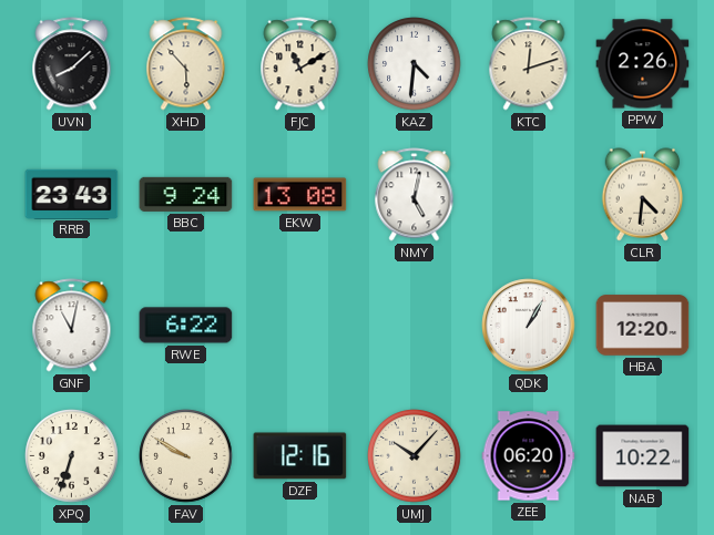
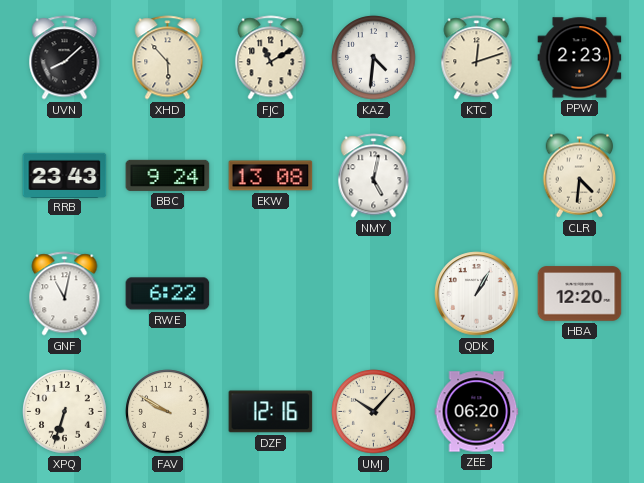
PPW: 2:26 -> 2:23
NAB: 10:22 -> none
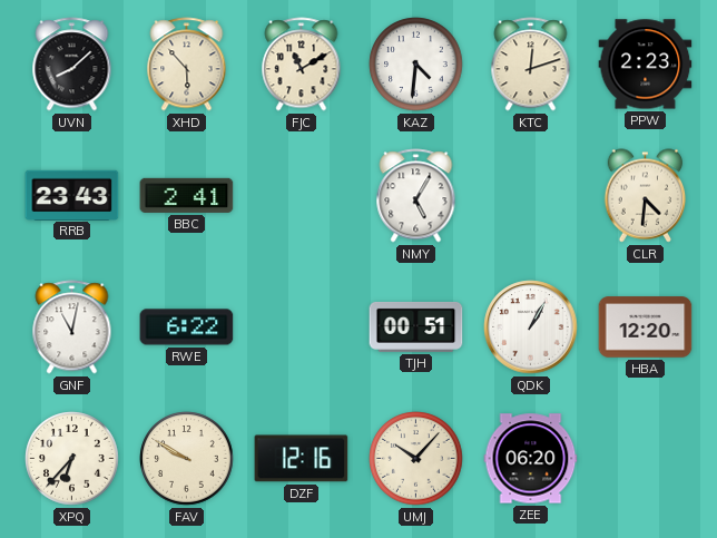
BBC: 9:24 -> 2:41
EKW: 13:08 -> none
NMY: 5:02 -> 5:05
TJH: none -> 00:51
XPQ: 6:33 -> 6:37
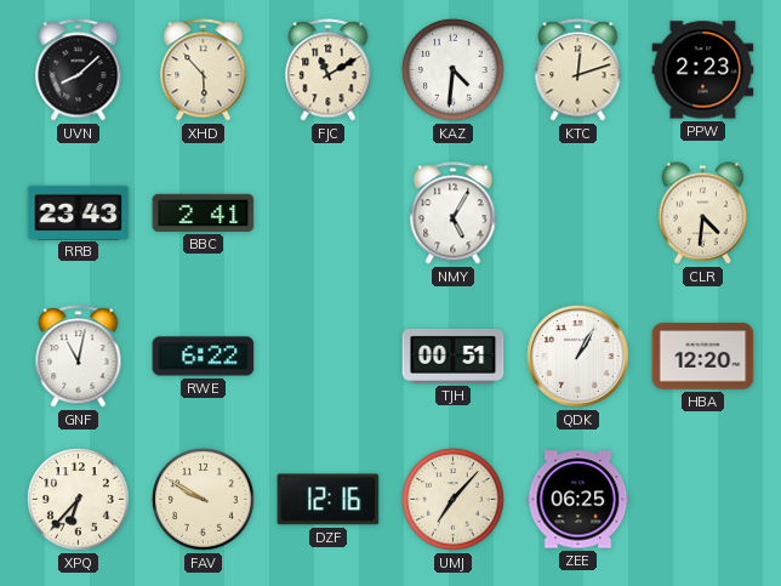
UMJ: 10:07 -> 7:07
ZEE: 06:20 -> 06:25
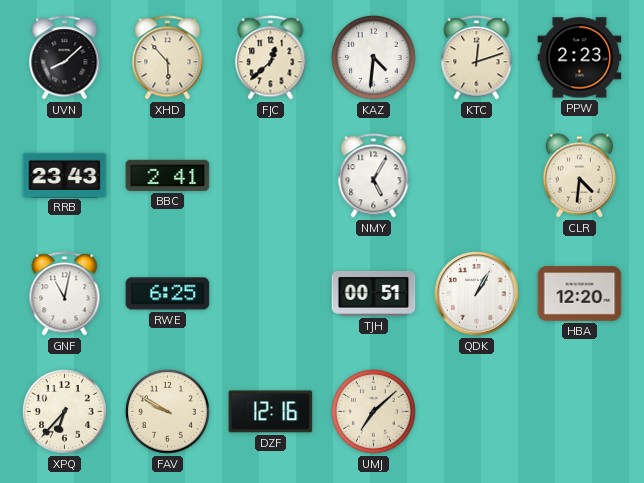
FJC: 11:10 -> 12:38
RWE: 6:22 -> 6:25
UMJ: 7:07 -> 7:08
ZEE: 06:25 -> none
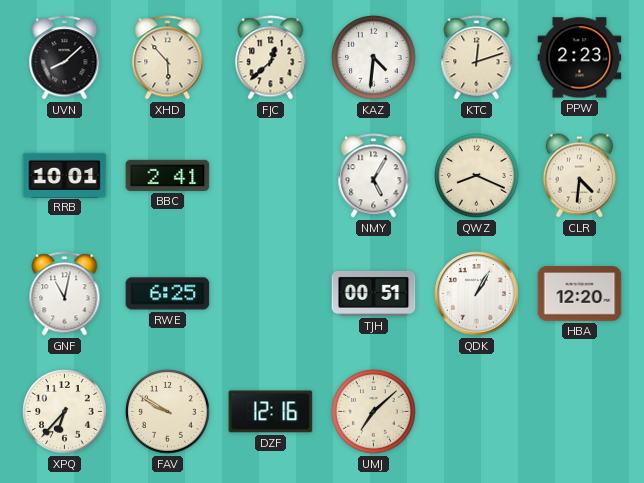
RRB: 23:43 -> 10:01
QWZ: none -> 8:19
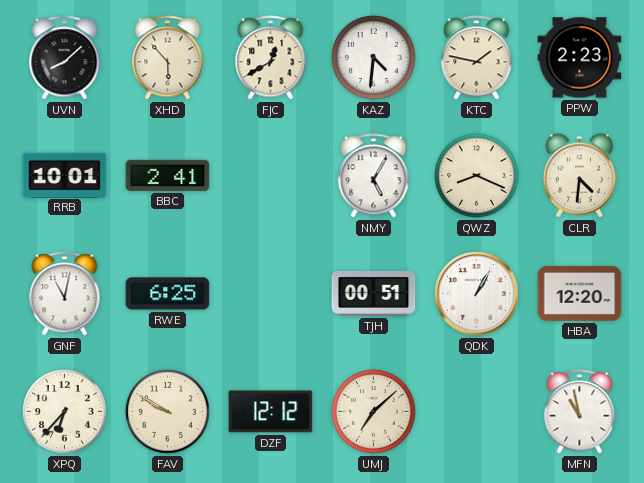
FJC: 12:38 -> 12:40
KTC: 12:12 -> 1:47
DZF: 12:16 -> 12:12
MFN: none -> 10:58
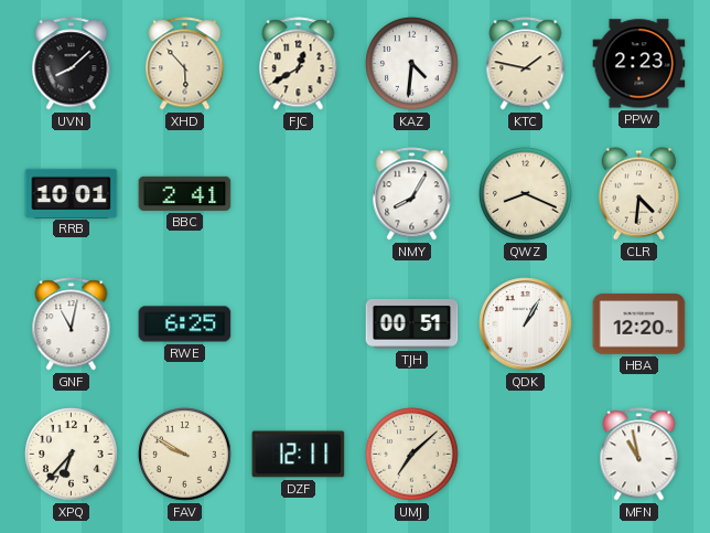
NMY: 5:05 -> 8:05
DZF: 12:12 -> 12:11
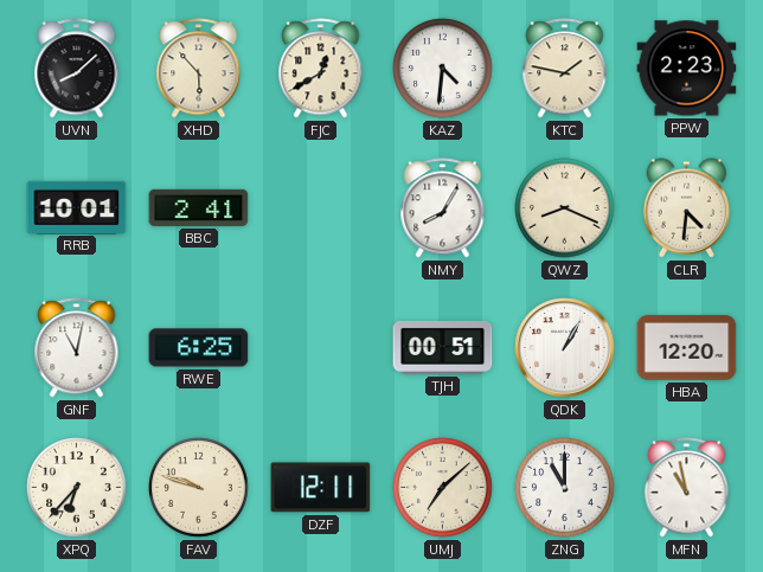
FAV: 9:50 -> 9:48
ZNG: none -> 11:00
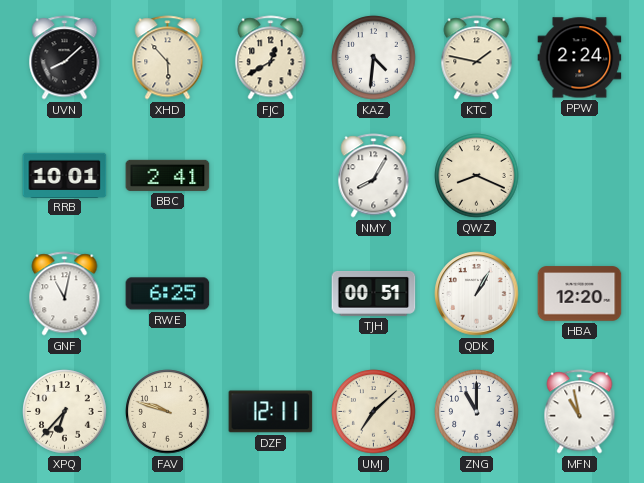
PPW: 2:23 -> 2:24
CLR: 4:31 -> none
